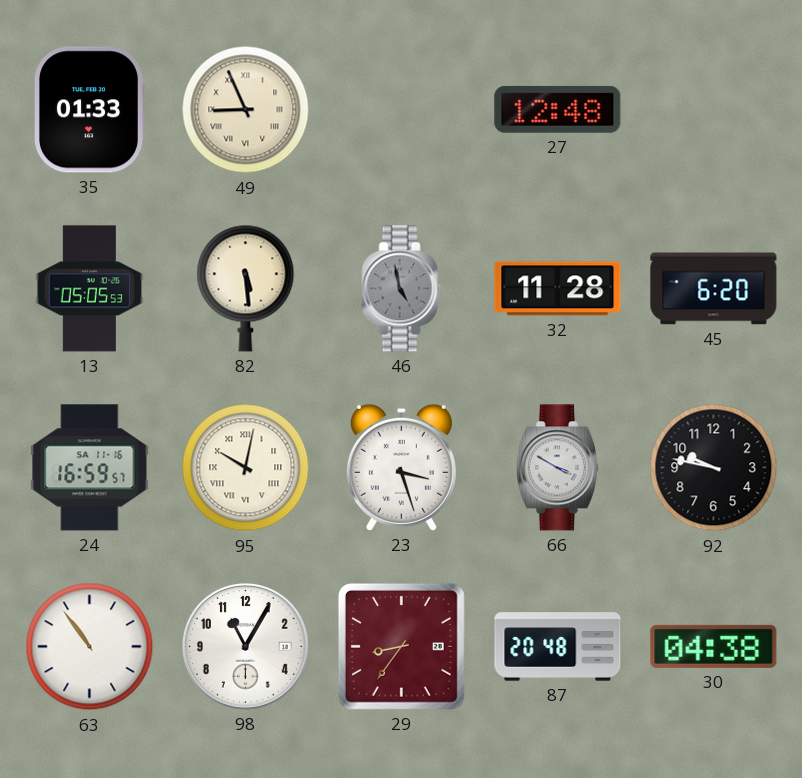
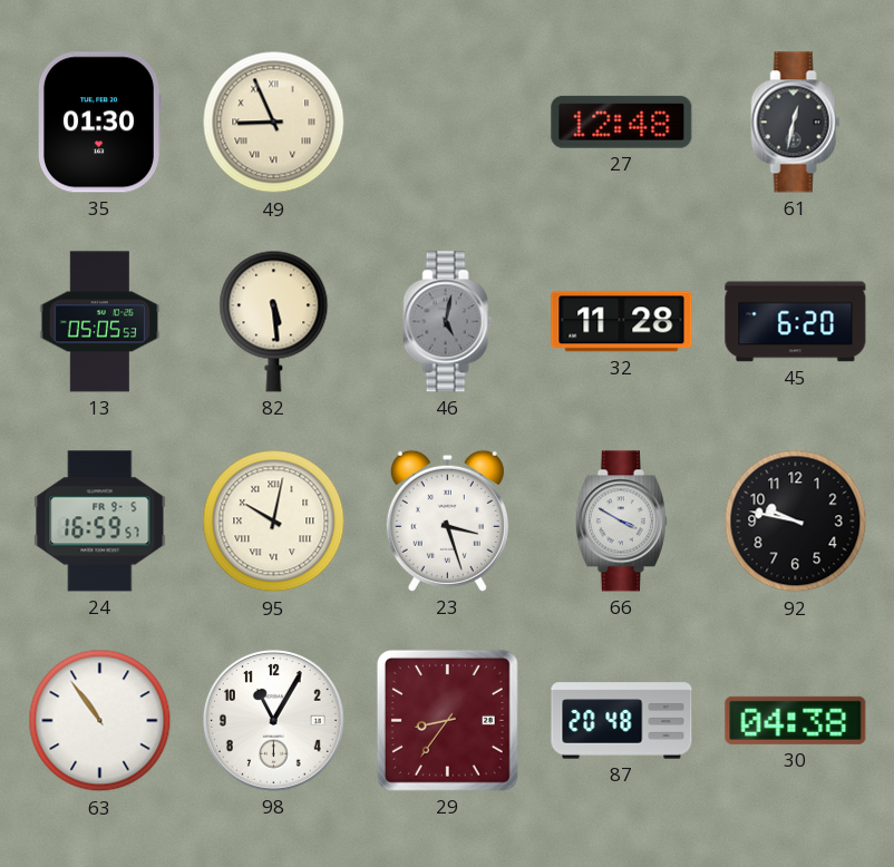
35: 01:33 -> 01:30
61: none -> 12:32
46: 4:58 -> 5:02
24 date: SA 11-16 -> FR 9-5
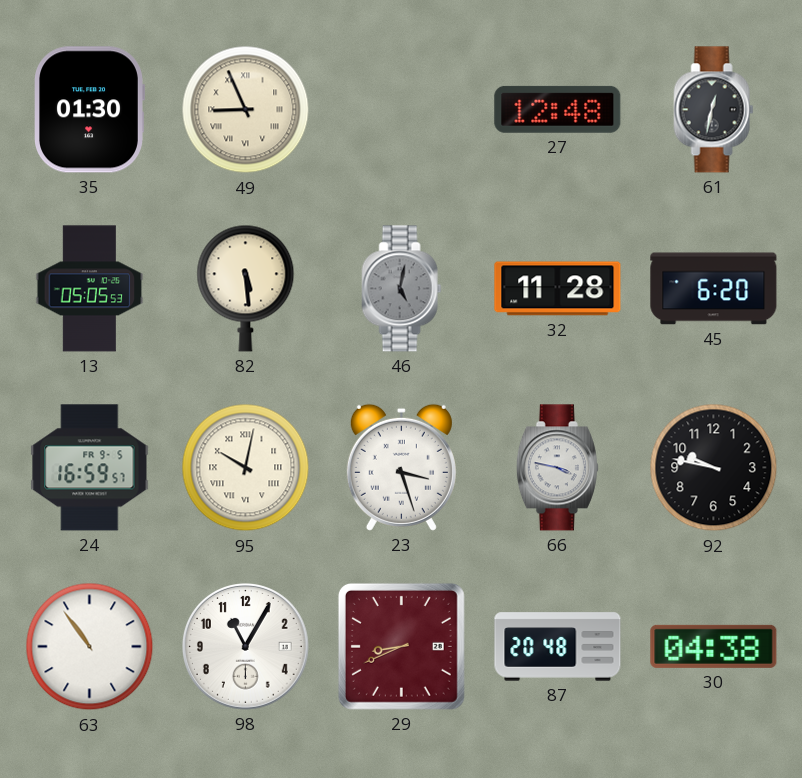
66: 3:50 -> 3:47
29: 8:36 -> 8:41
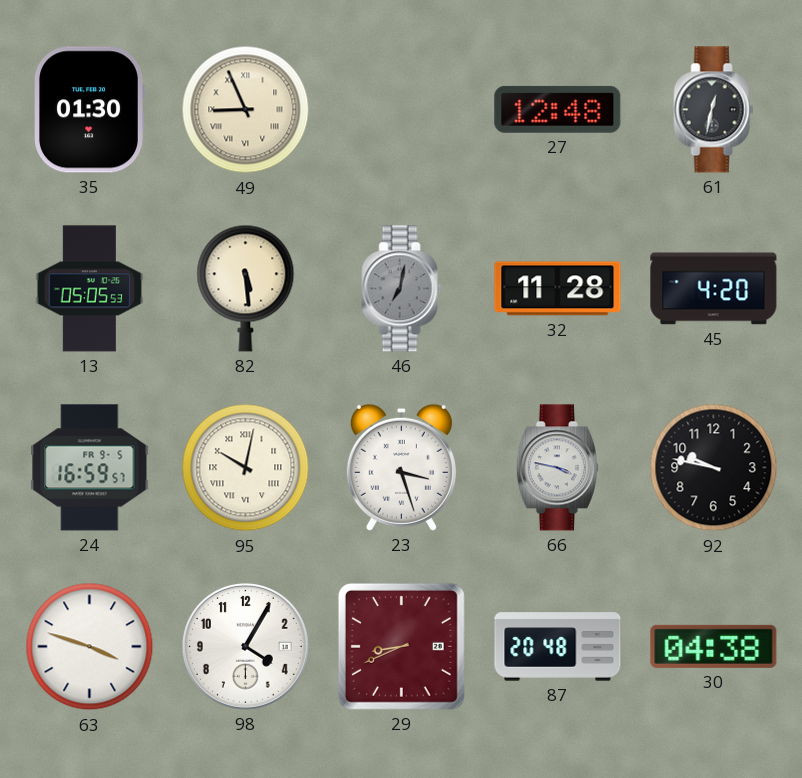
46: 5:02 -> 7:02
45: 6:20 -> 4:20
63: 10:54 -> 3:48
98: 11:05 -> 4:05
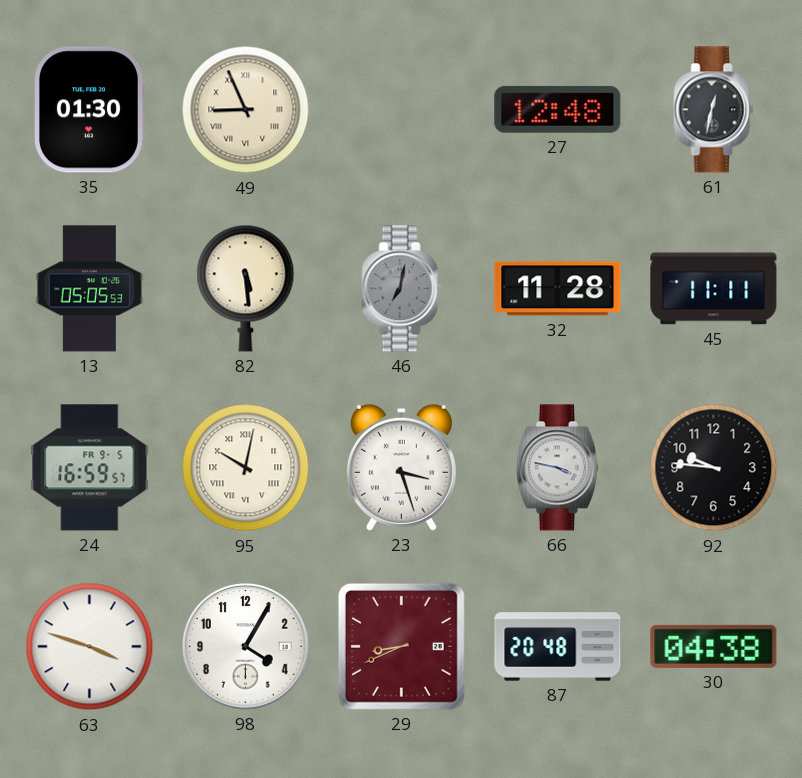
45: 4:20 -> 11:11
92: 9:47 -> 9:46
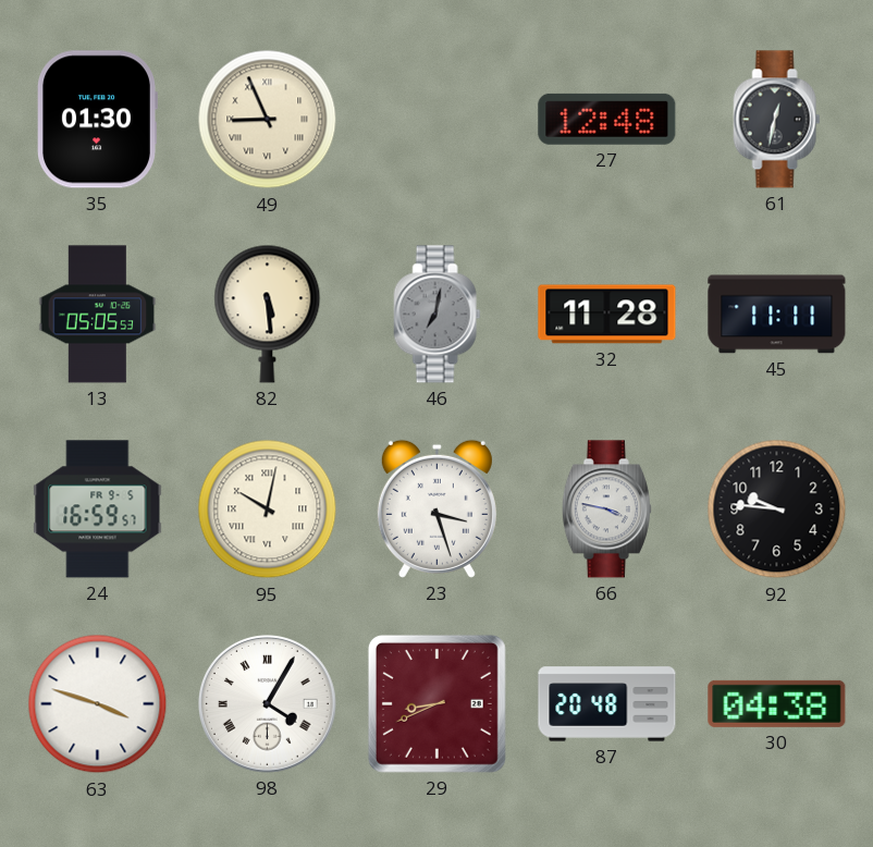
98 numerals: Arabic -> Roman
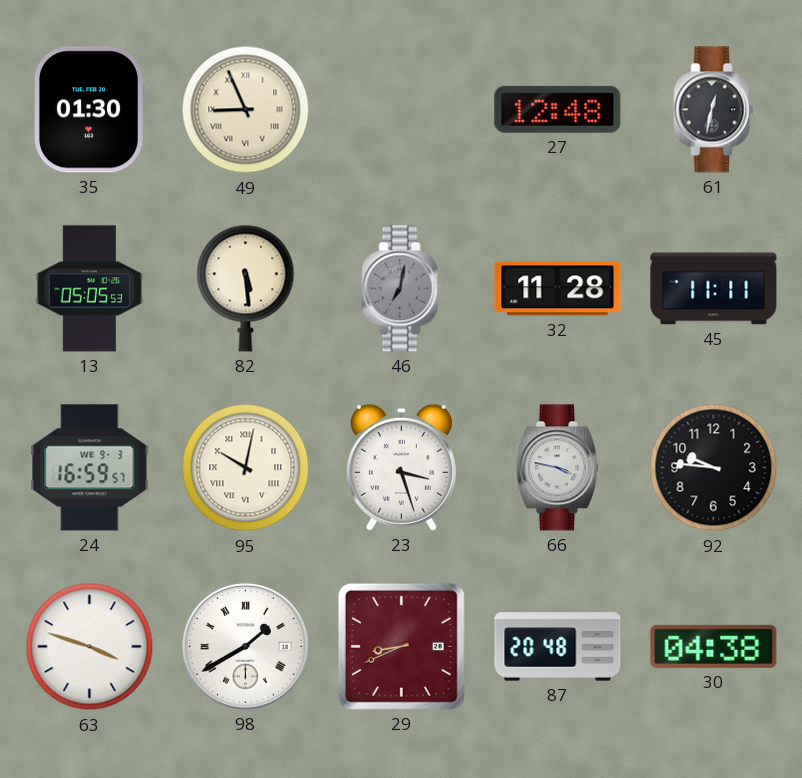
24 date: FR 9-5 -> WE 9-3
98: 4:05 -> 1:40
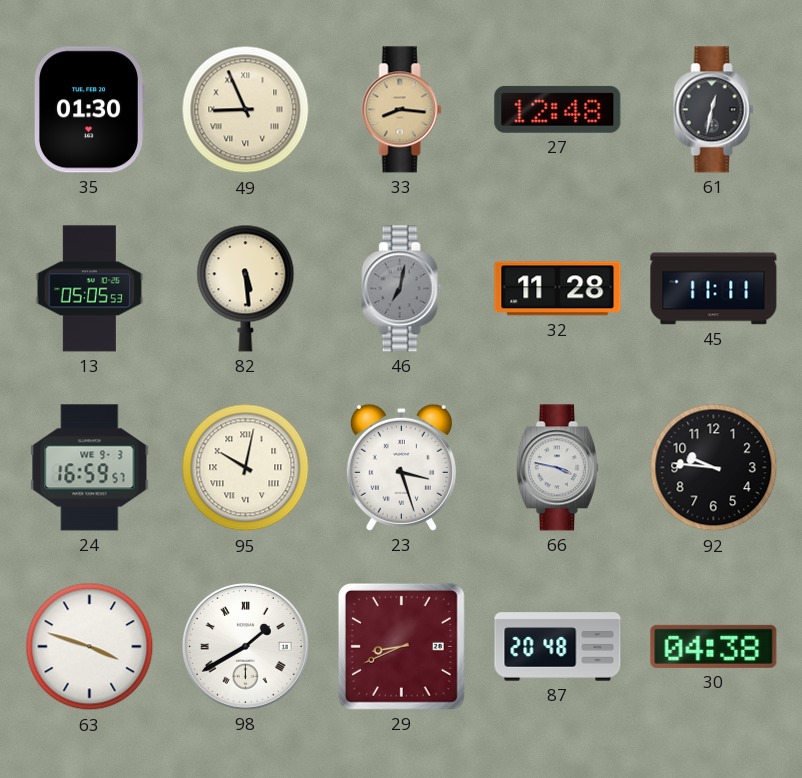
33: none -> 8:16
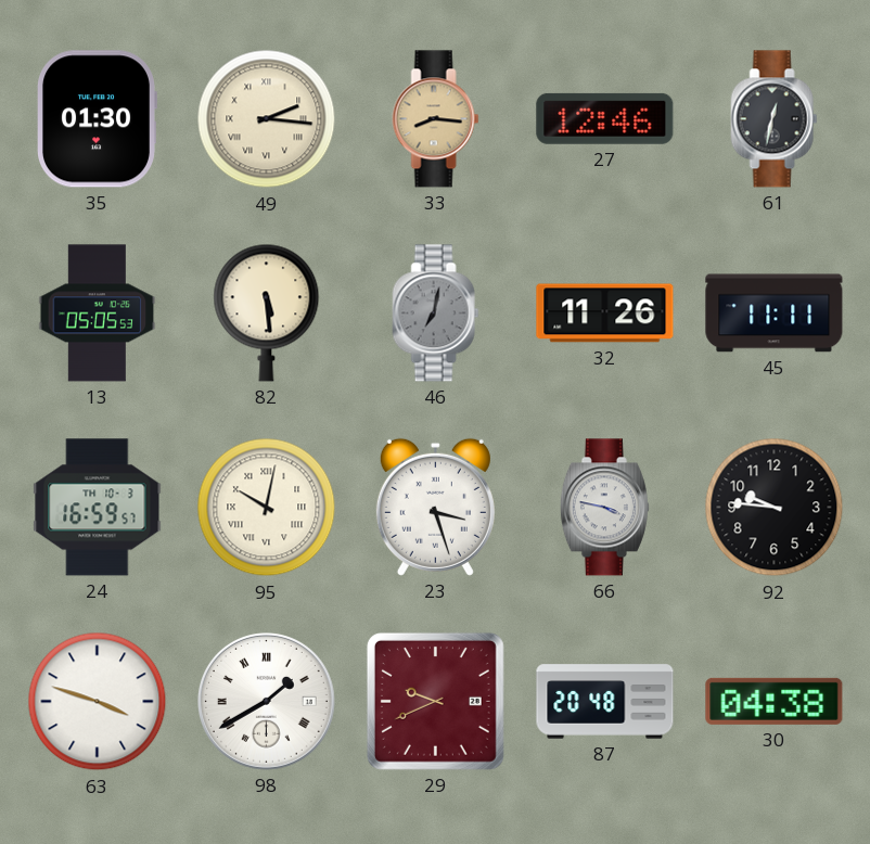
49: 8:56 -> 2:16
27: 12:48 -> 12:46
32: 11:28 -> 11:26
24 date: WE 9-3 -> TH 10-3
29: 8:41 -> 9:41
